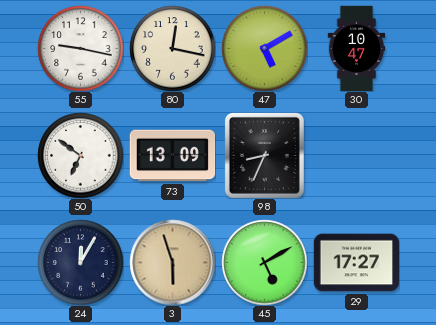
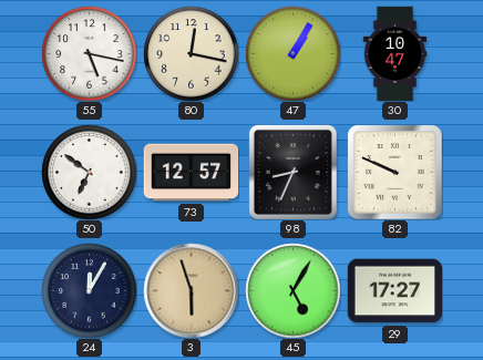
55: 9:17 -> 5:17
47: 5:10 -> 1:05
73: 13:09 -> 12:57
82: none -> 9:49
45: 5:10 -> 5:05
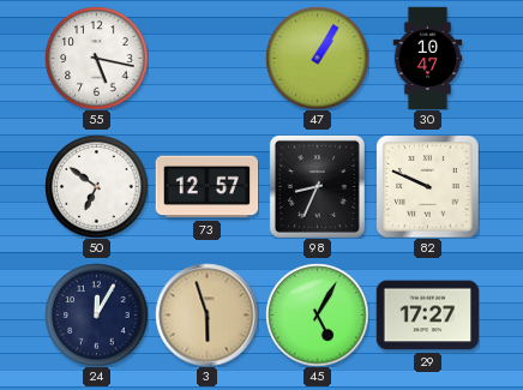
80: 12:17 -> none
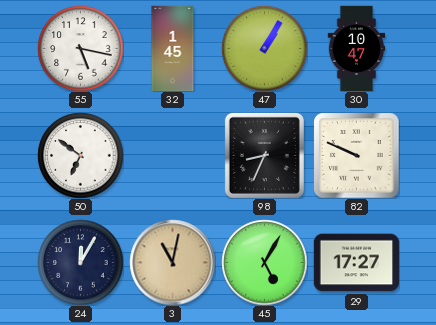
32: none -> 1:45
73: 12:57 -> none
3: 5:57 -> 11:02
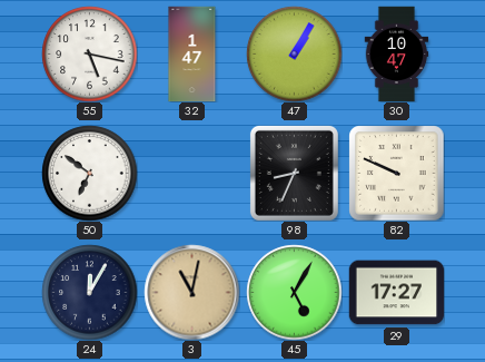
32: 1:45 -> 1:47
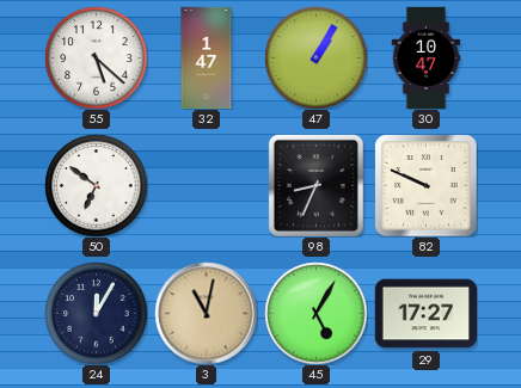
55: 5:17 -> 5:22
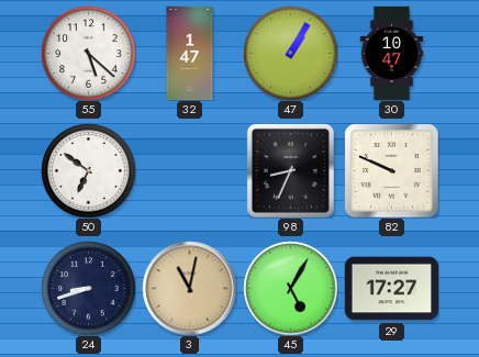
24: 12:05 -> 8:42
